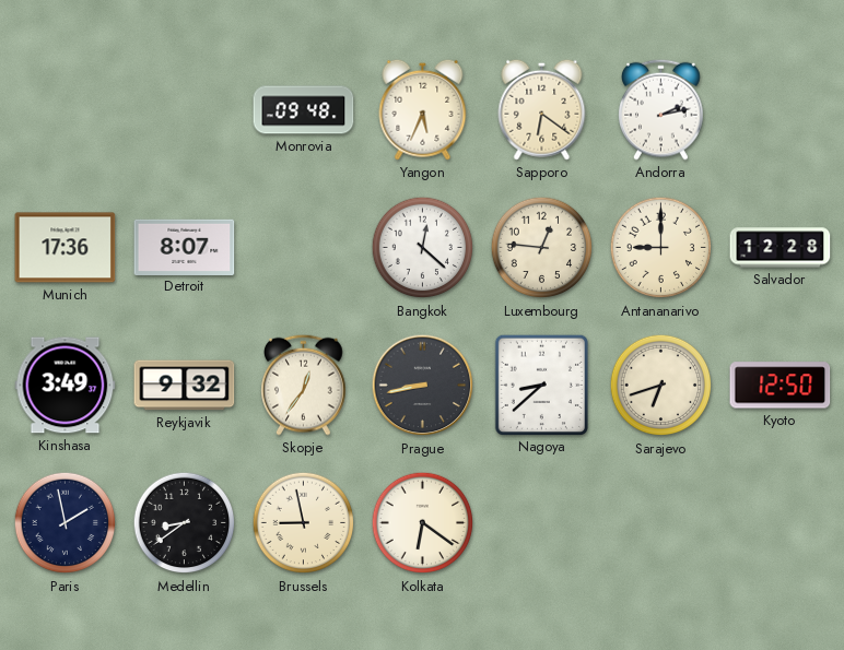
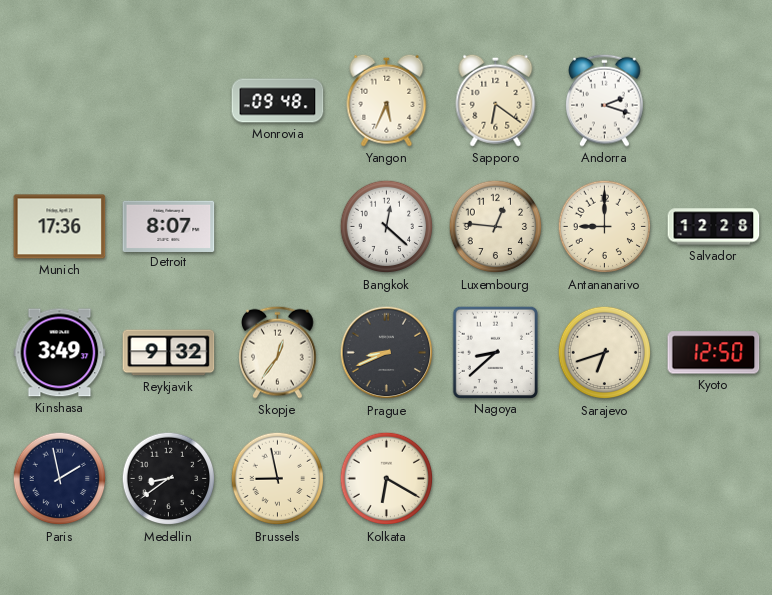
Andorra: 2:13 -> 2:18
Prague: 8:43 -> 8:41
Kolkata: 6:21 -> 6:20
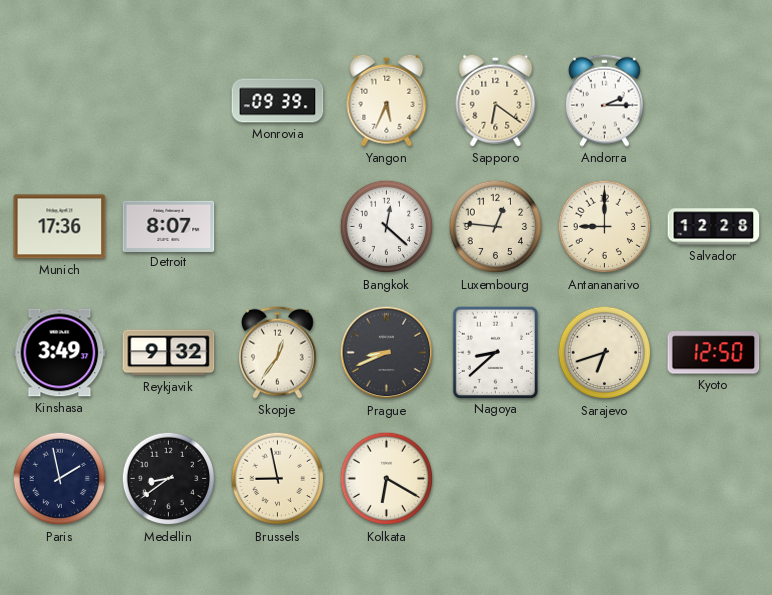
Monrovia: 09:48 -> 09:39
Andorra: 2:18 -> 2:15
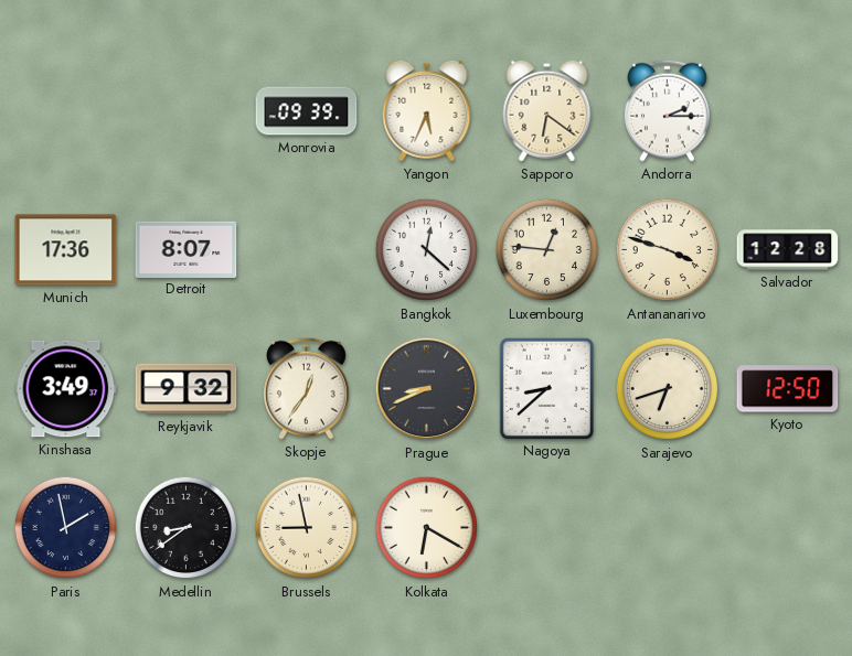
Antananarivo: 9:00 -> 3:48
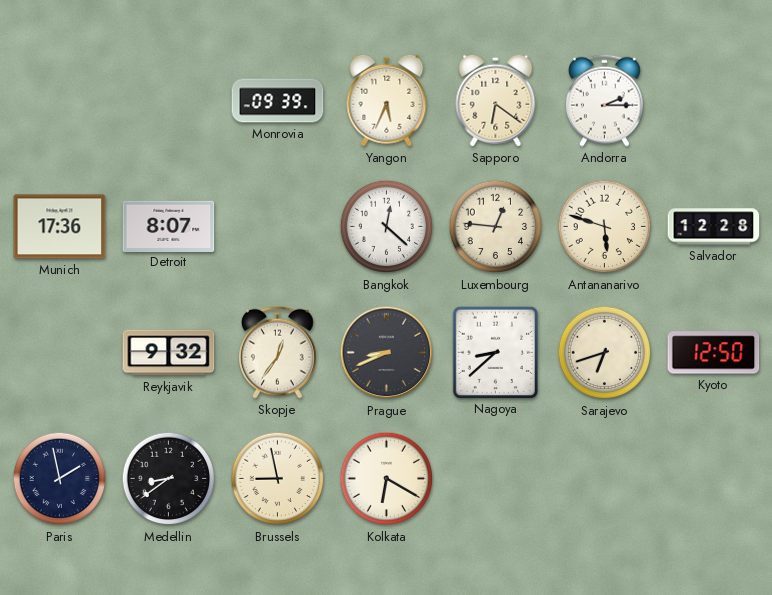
Antananarivo: 3:48 -> 5:48
Kinshasa: 3:49 -> none
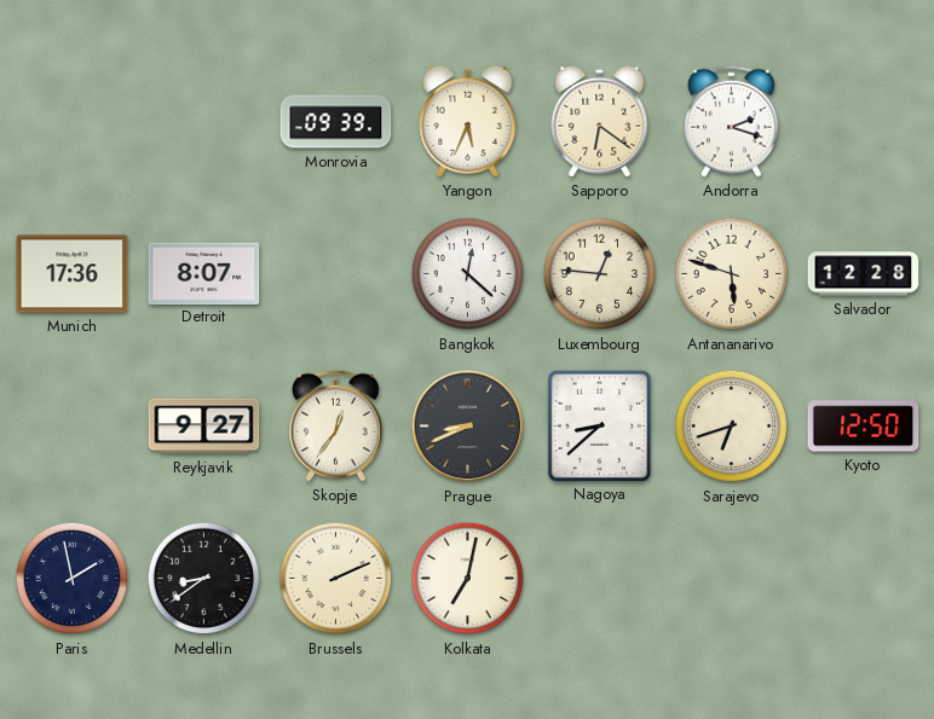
Andorra: 2:15 -> 2:18
Reykjavik: 9:32 -> 9:27
Brussels: 8:58 -> 2:11
Kolkata: 6:20 -> 7:02
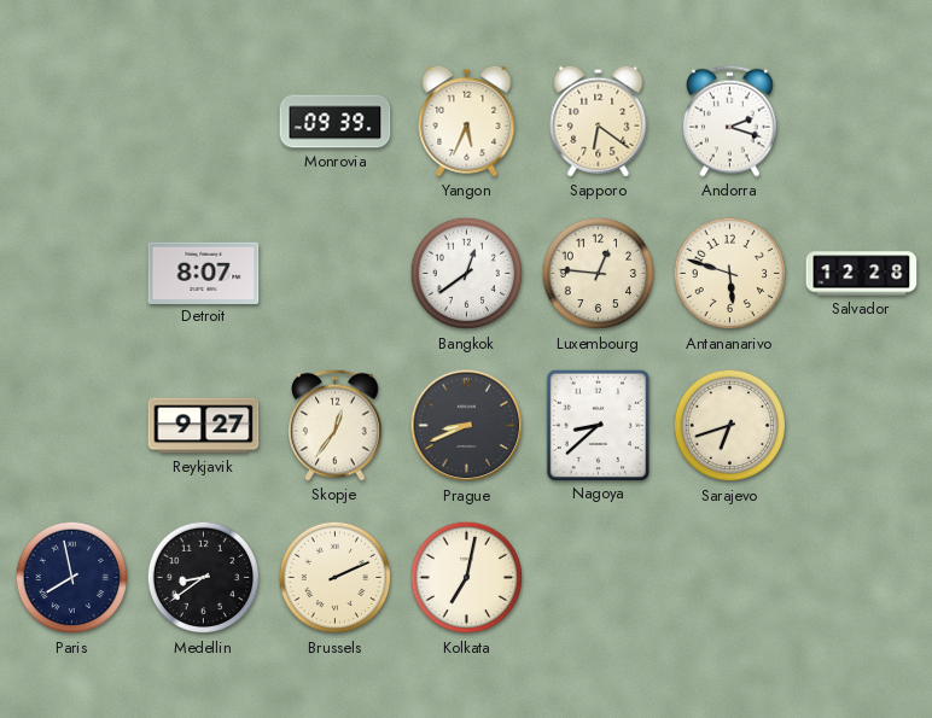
Munich: 17:36 -> none
Bangkok: 12:22 -> 12:39
Kyoto: 12:50 -> none
Paris: 1:58 -> 7:58
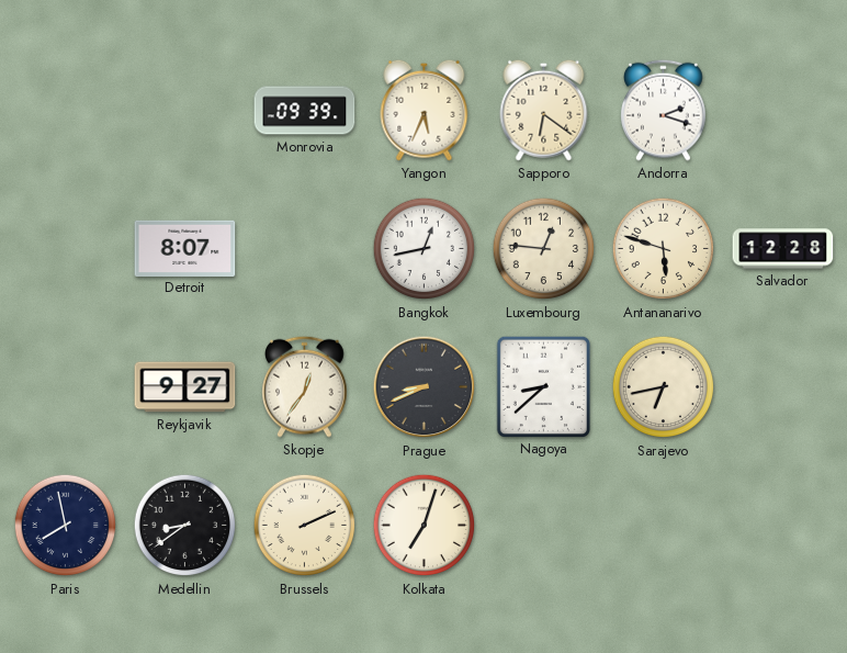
Bangkok: 12:39 -> 12:43
Sarajevo: 6:42 -> 6:43
Kolkata: 7:02 -> 7:03
